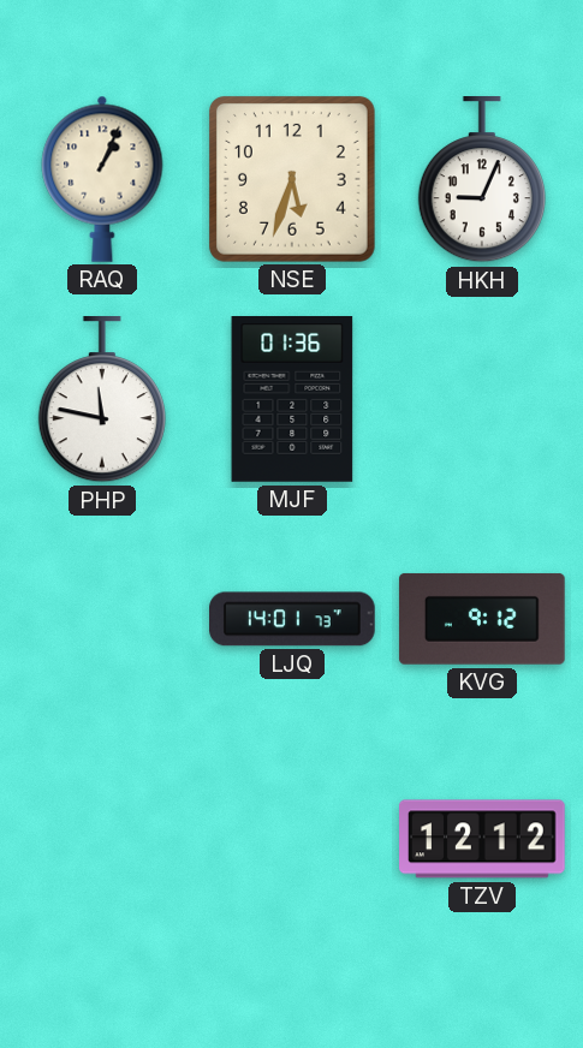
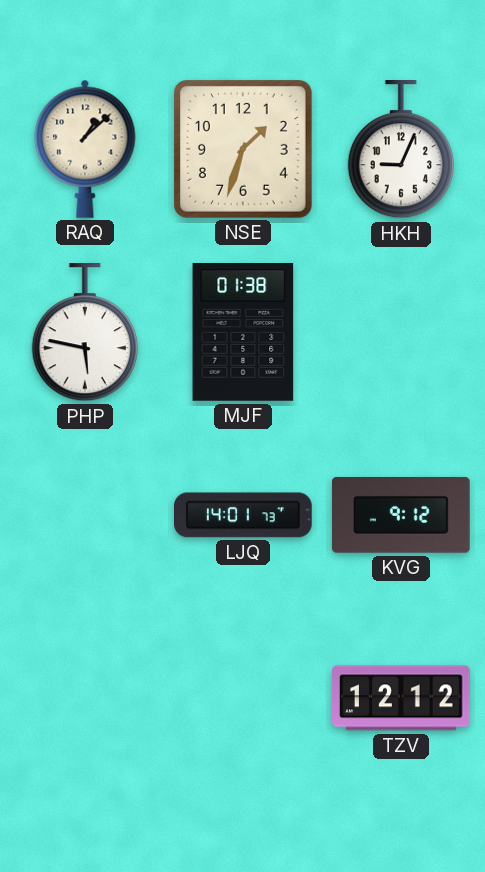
RAQ: 1:04 -> 1:08
NSE: 5:33 -> 1:33
PHP: 11:47 -> 5:47
MJF: 01:36 -> 01:38
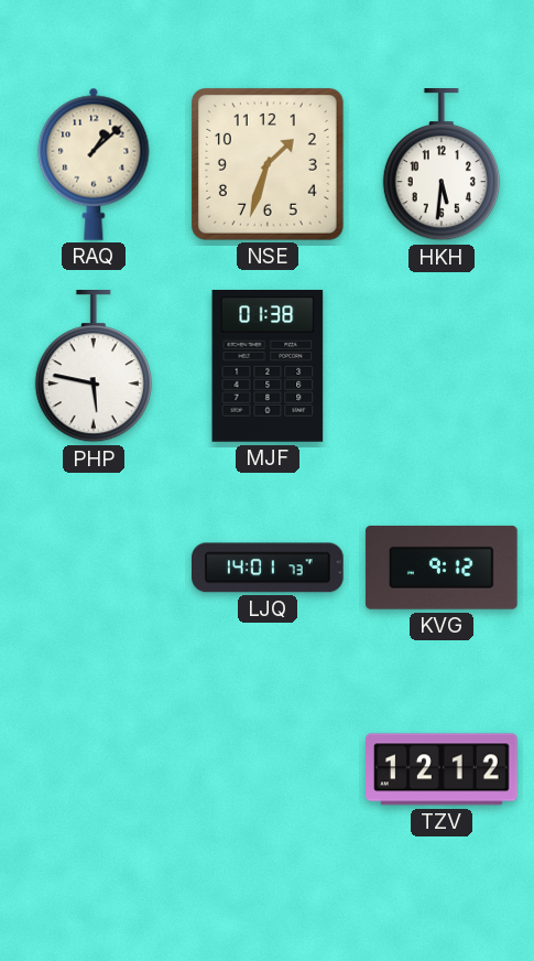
HKH: 9:04 -> 5:31
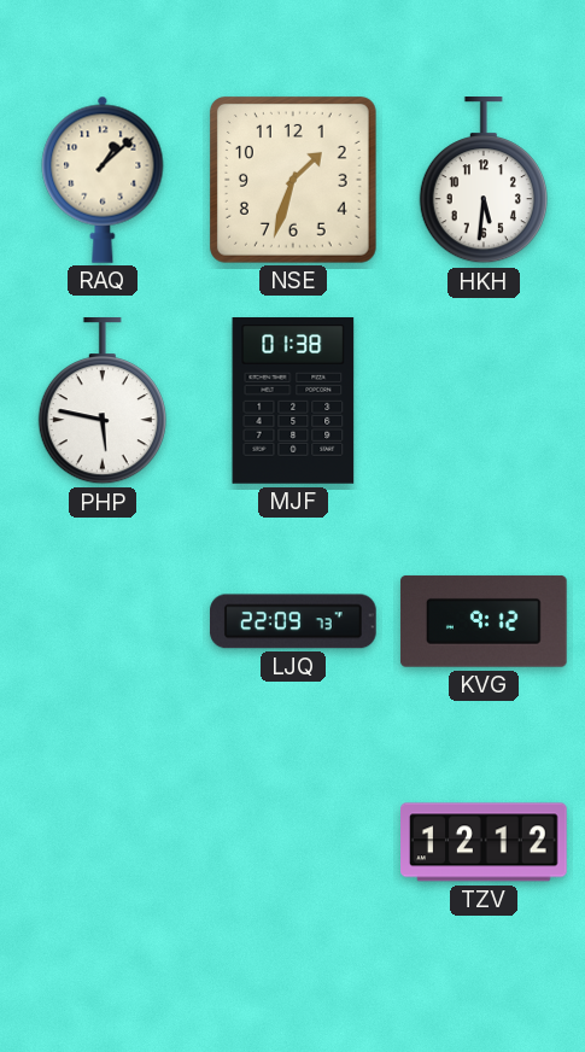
LJQ: 14:01 -> 22:09
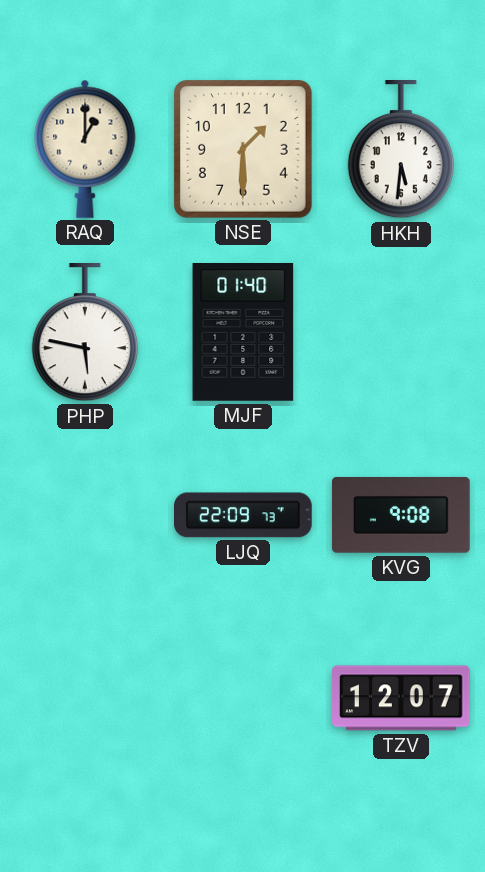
RAQ: 1:08 -> 1:00
NSE: 1:33 -> 1:30
MJF: 01:38 -> 01:40
KVG: 9:12 -> 9:08
TZV: 12:12 -> 12:07
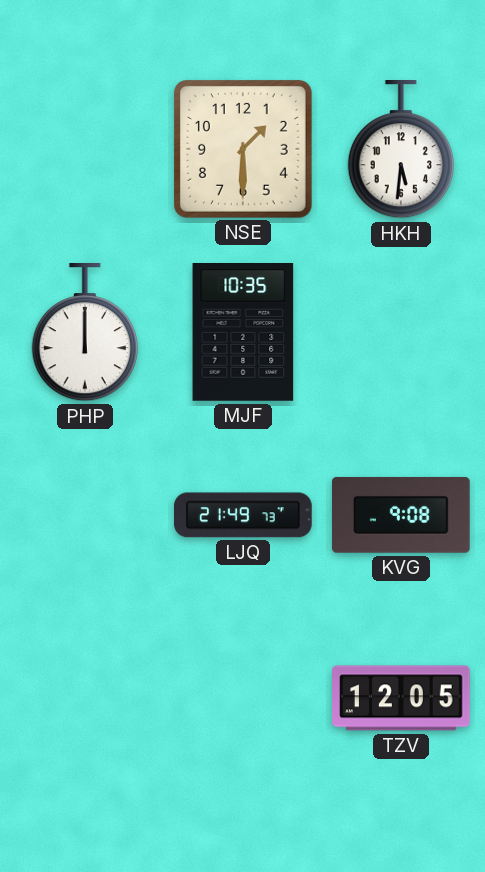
RAQ: 1:00 -> none
PHP: 5:47 -> 12:00
MJF: 01:40 -> 10:35
LJQ: 22:09 -> 21:49
TZV: 12:07 -> 12:05
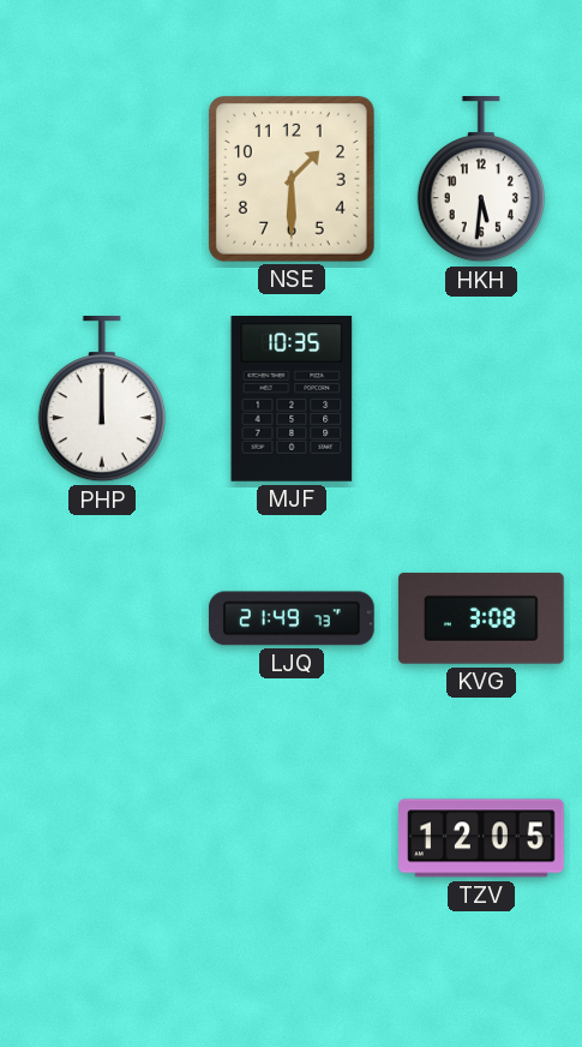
KVG: 9:08 -> 3:08
